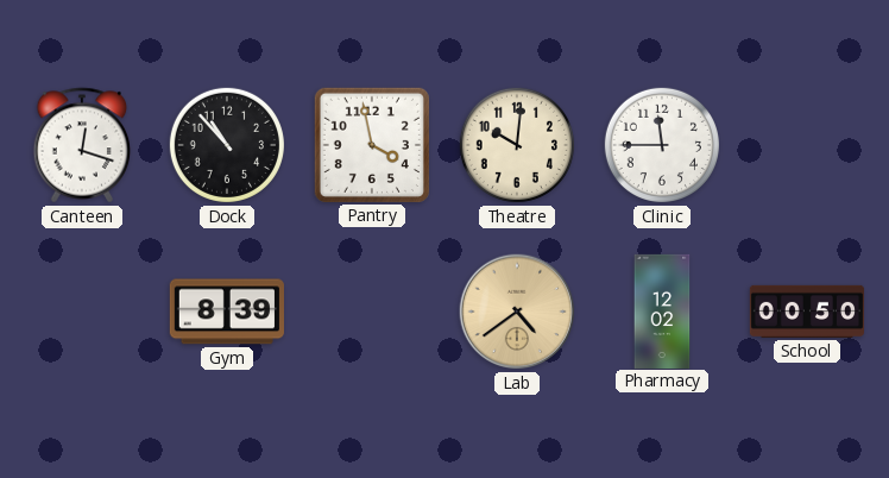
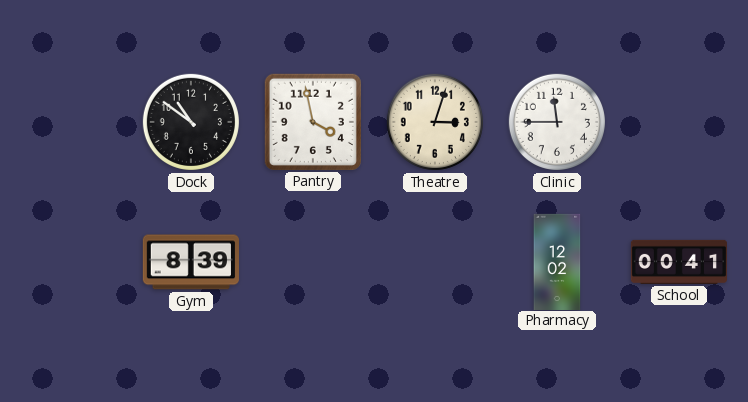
Canteen: 12:18 -> none
Dock: 10:53 -> 10:51
Theatre: 10:01 -> 3:03
Lab: 4:39 -> none
School: 00:50 -> 00:41
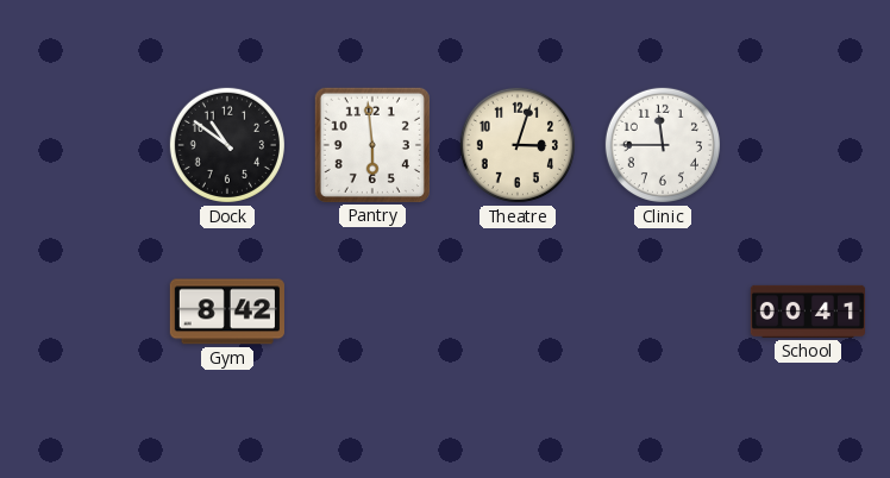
Pantry: 3:58 -> 5:59
Gym: 8:39 -> 8:42
Pharmacy: 12:02 -> none
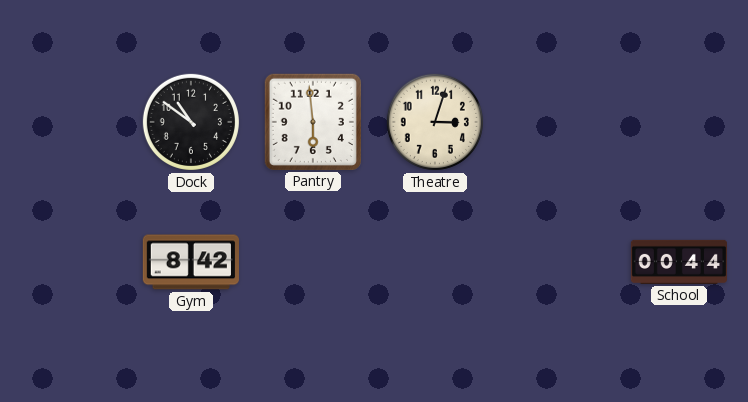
Clinic: 11:45 -> none
School: 00:41 -> 00:44
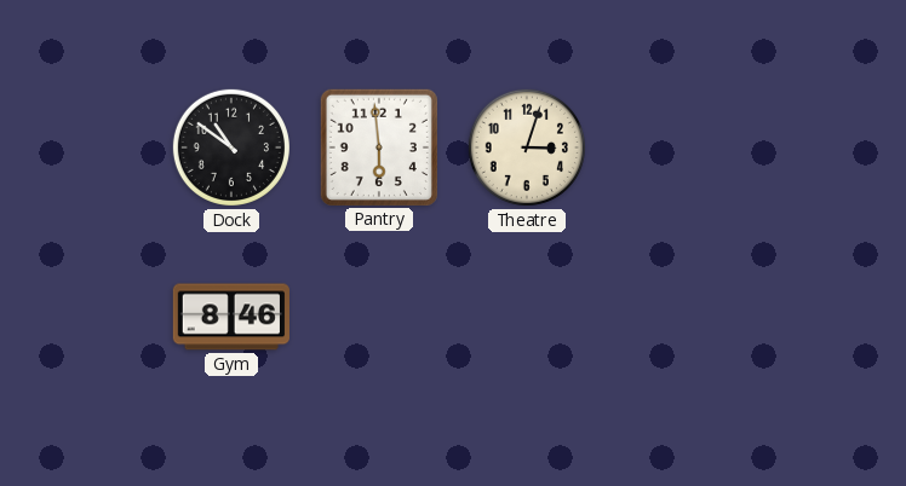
Gym: 8:42 -> 8:46
School: 00:44 -> none
